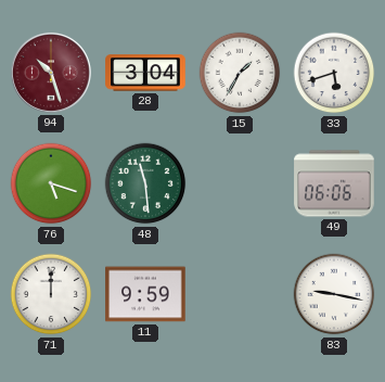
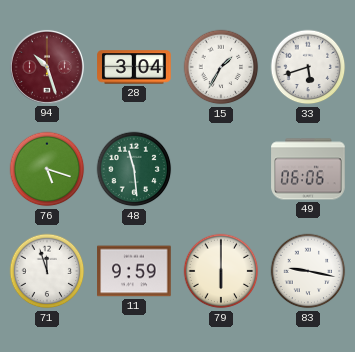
71: 12:00 -> 11:57
79: none -> 6:00
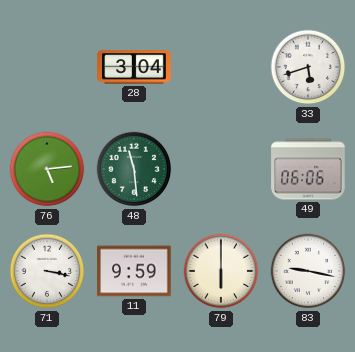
94: 10:27 -> none
15: 1:35 -> none
76: 5:18 -> 5:14
71: 11:57 -> 3:17
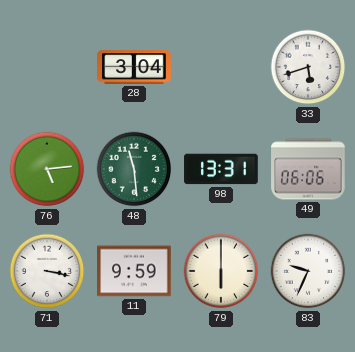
98: none -> 13:31
83: 9:17 -> 9:34
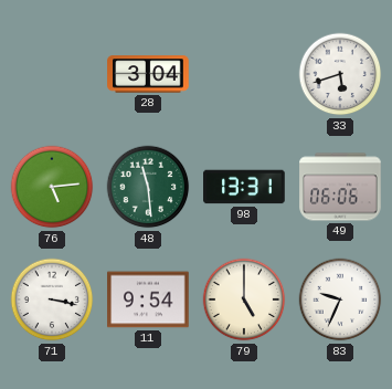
11: 9:59 -> 9:54
79: 6:00 -> 5:00
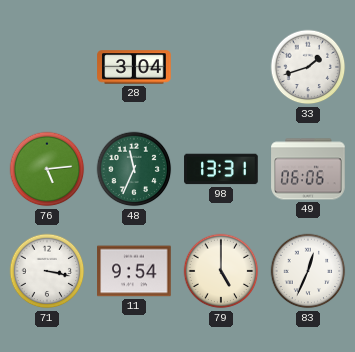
33: 5:42 -> 1:42
48: 11:29 -> 11:34
83: 9:34 -> 12:34
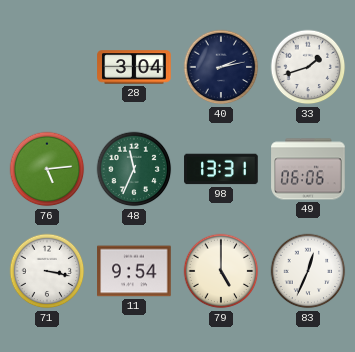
40: none -> 2:13
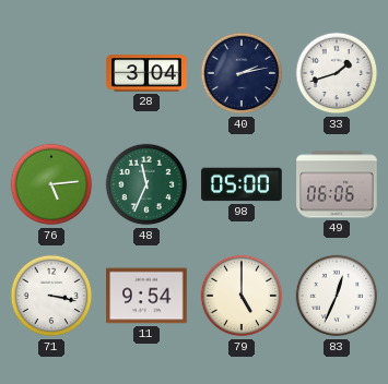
98: 13:31 -> 05:00
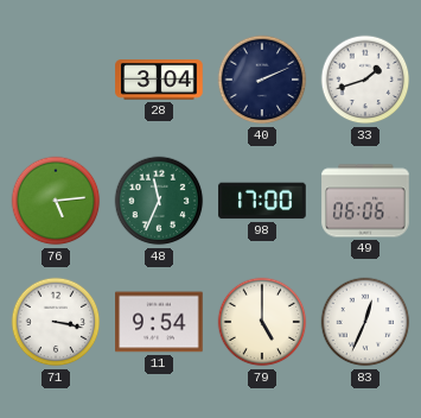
40: 2:13 -> 2:11
98: 05:00 -> 17:00
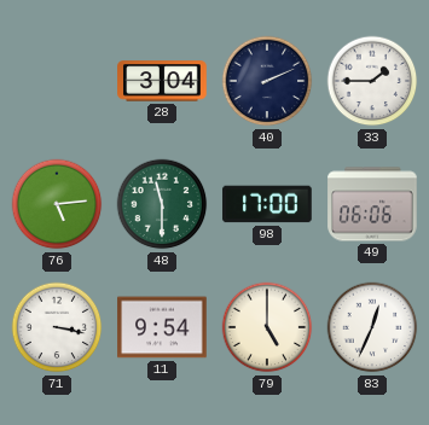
33: 1:42 -> 1:45
48: 11:34 -> 11:30
